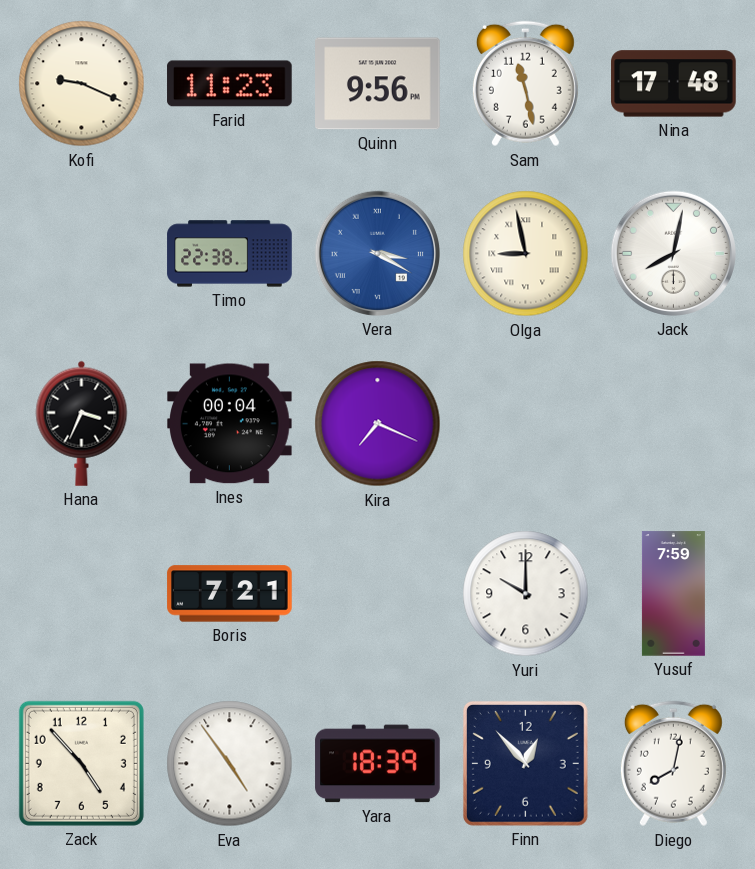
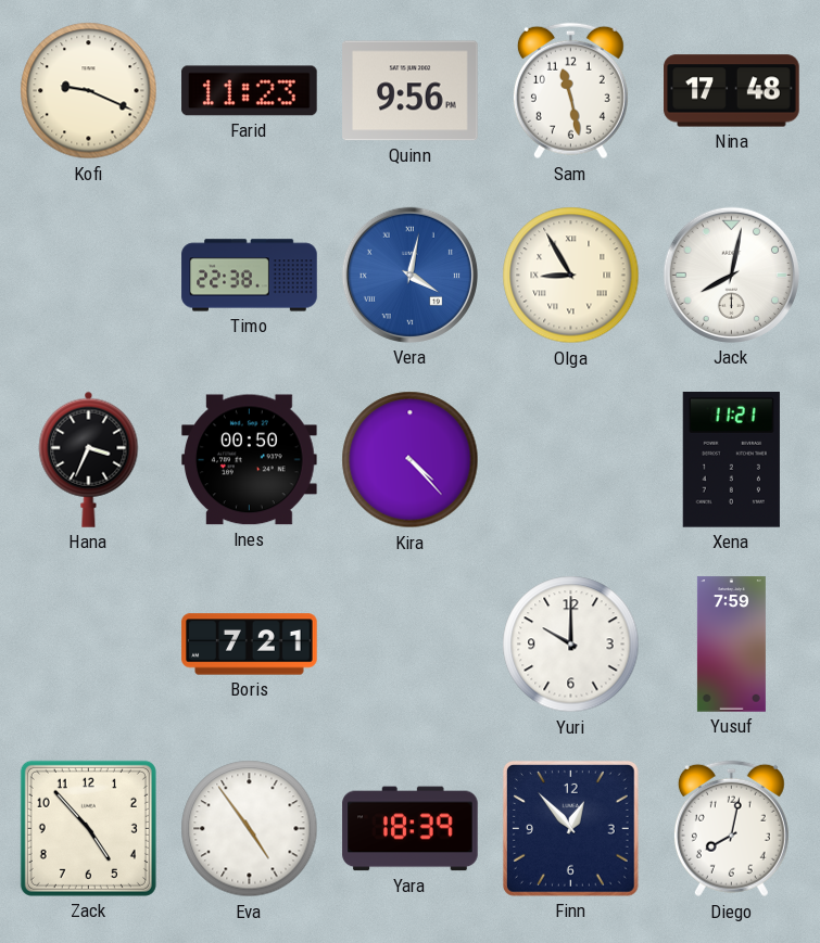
Vera: 3:20 -> 4:02
Olga: 8:58 -> 8:55
Ines: 00:04 -> 00:50
Kira: 7:19 -> 4:23
Xena: none -> 11:21
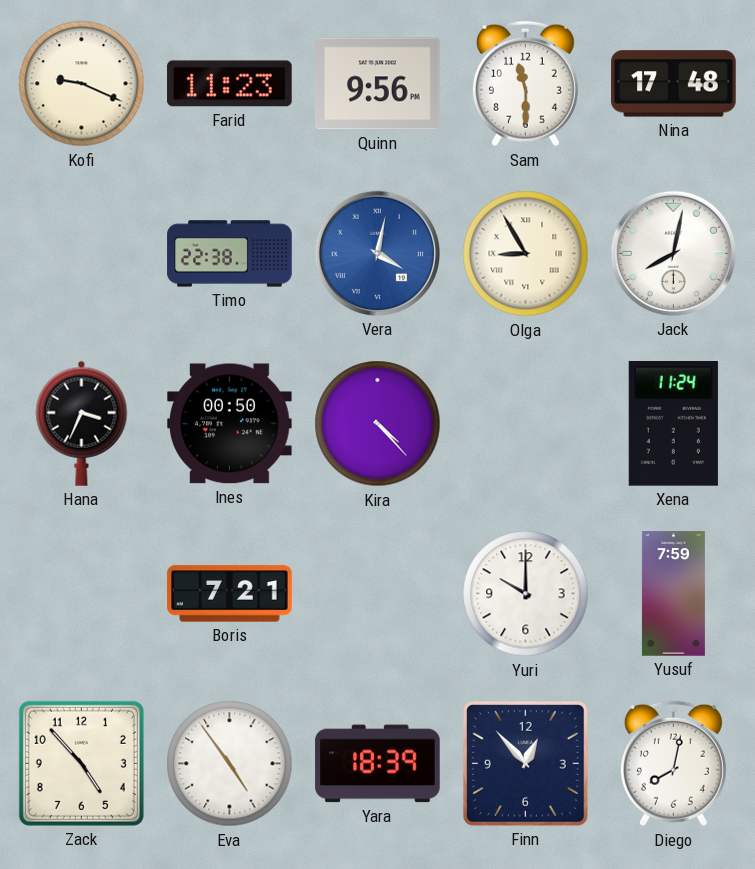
Sam: 11:28 -> 11:30
Xena: 11:21 -> 11:24
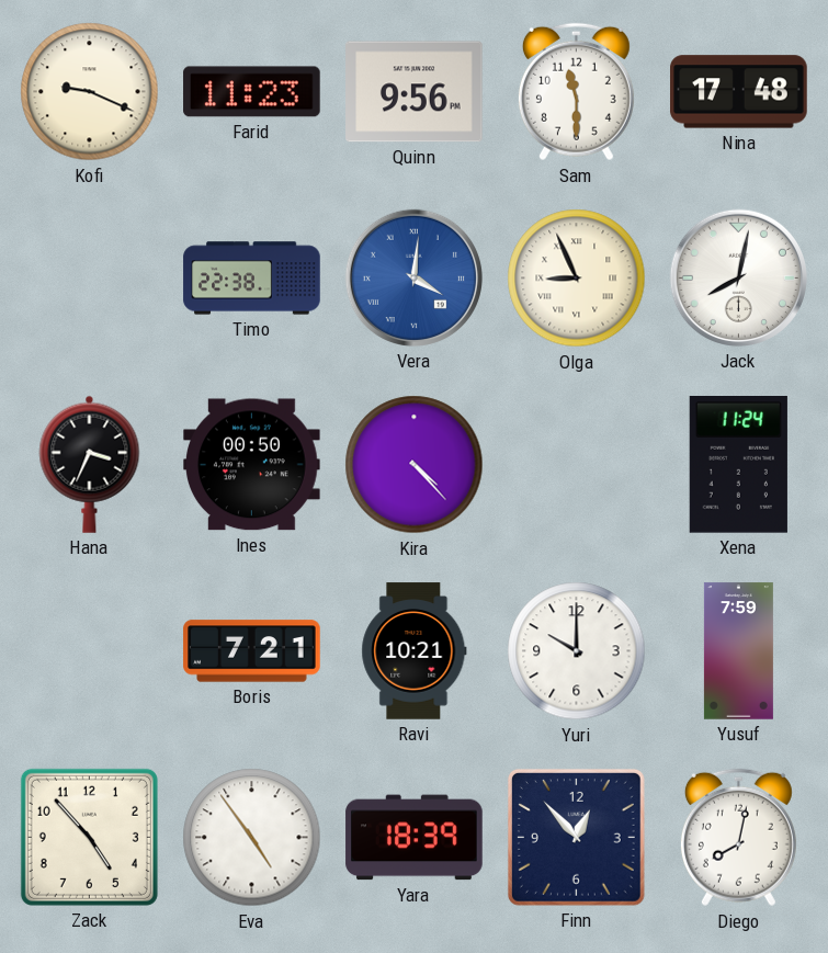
Vera: 4:02 -> 4:01
Olga: 8:55 -> 8:56
Ravi: none -> 10:21
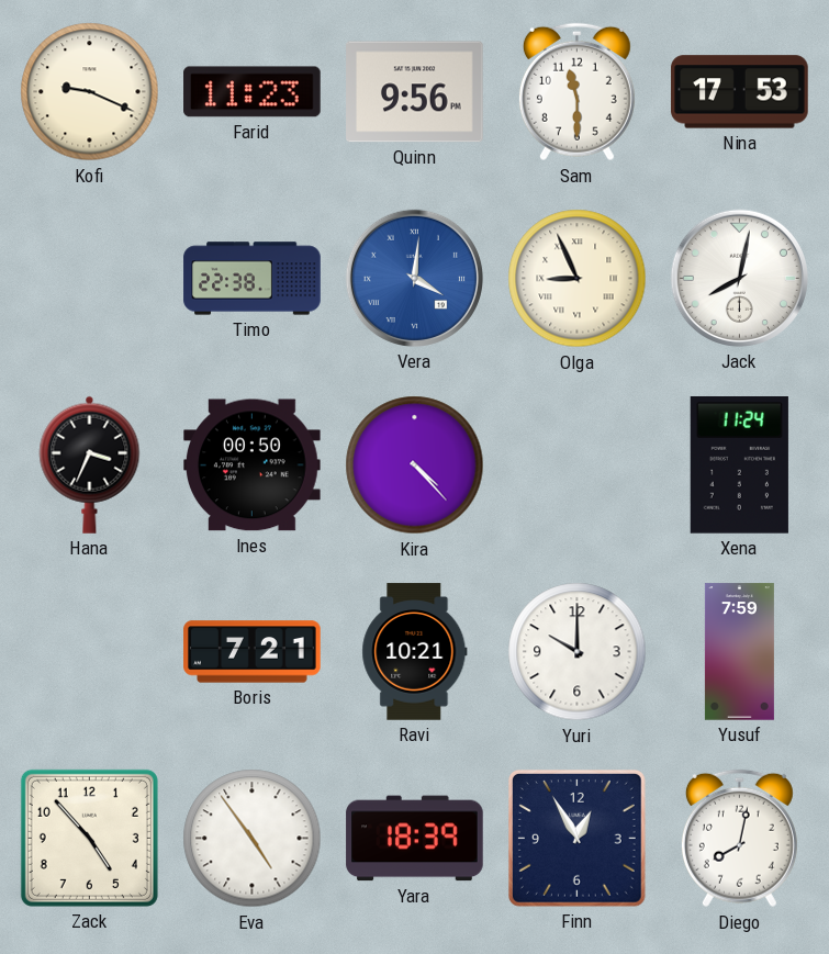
Nina: 17:48 -> 17:53
Finn: 12:53 -> 12:55
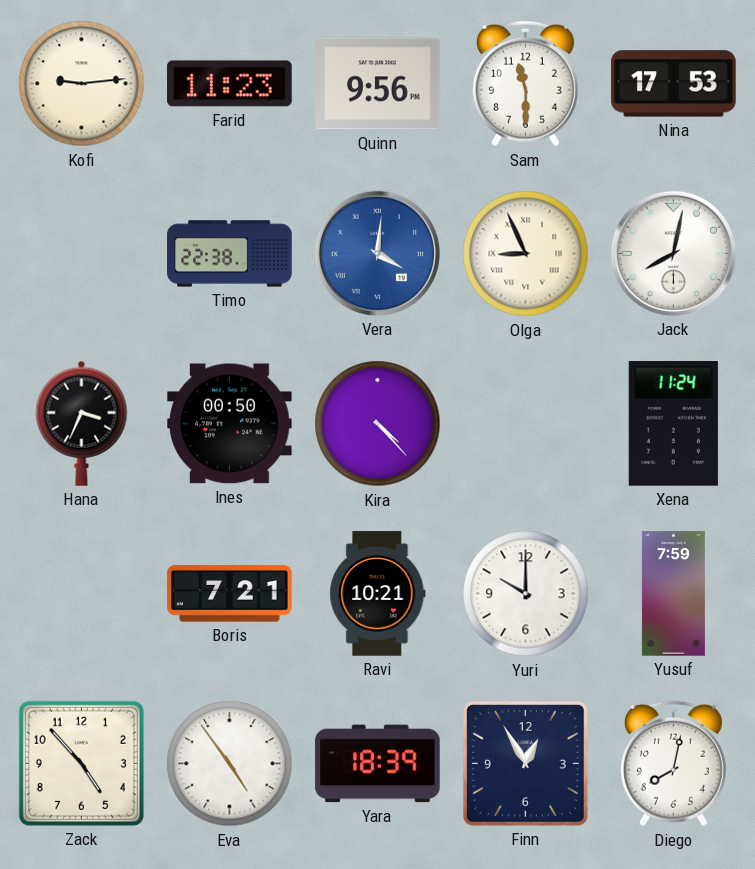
Kofi: 9:19 -> 9:14
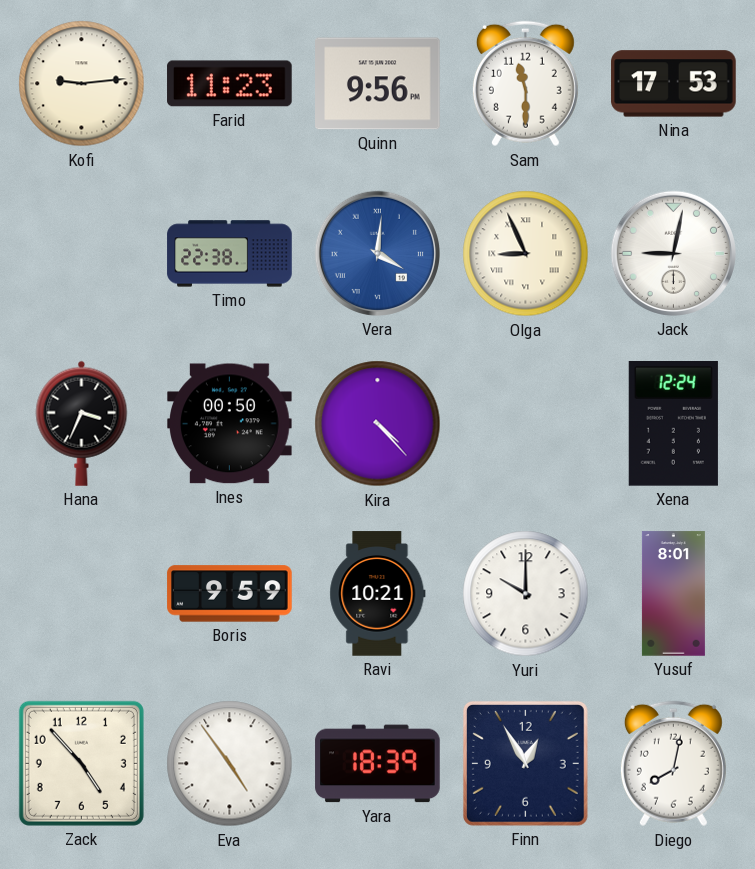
Jack: 8:02 -> 9:02
Xena: 11:24 -> 12:24
Boris: 7:21 -> 9:59
Yusuf: 7:59 -> 8:01
